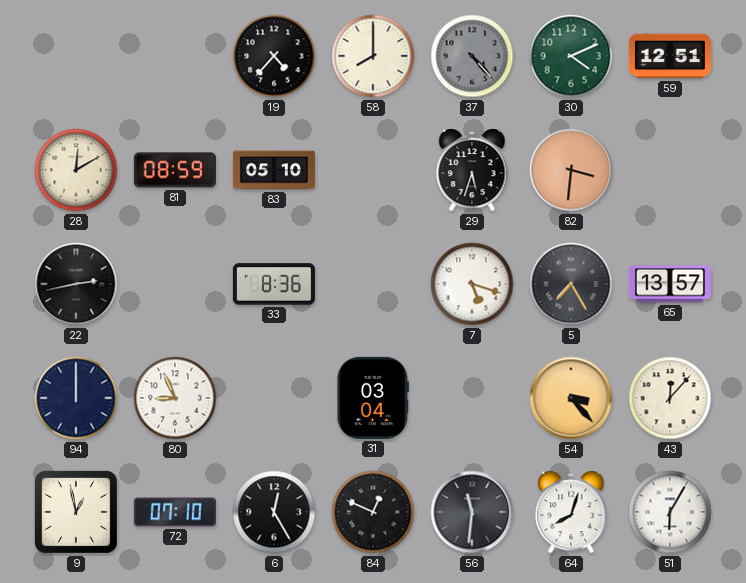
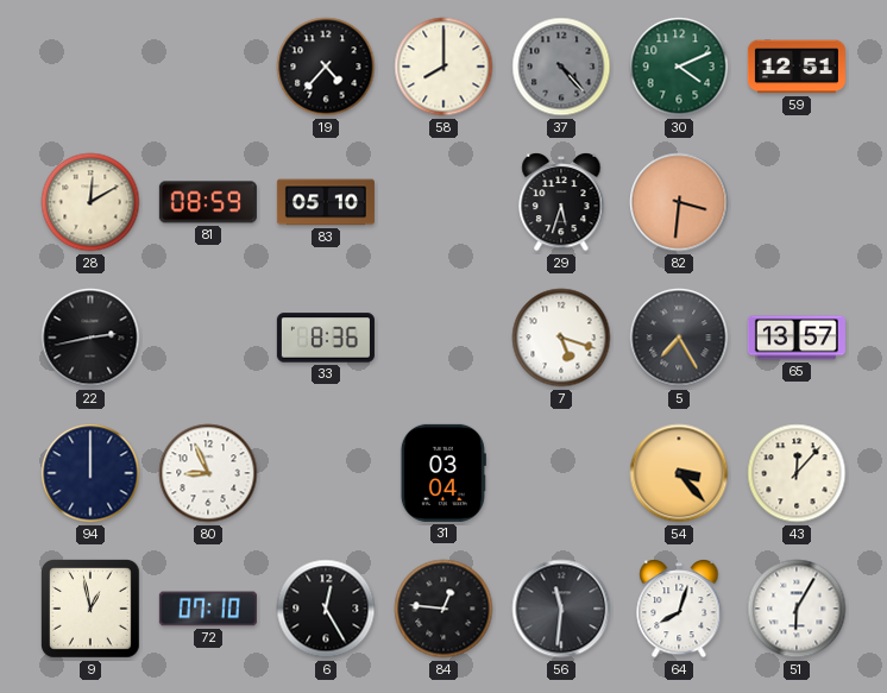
84: 12:49 -> 12:46
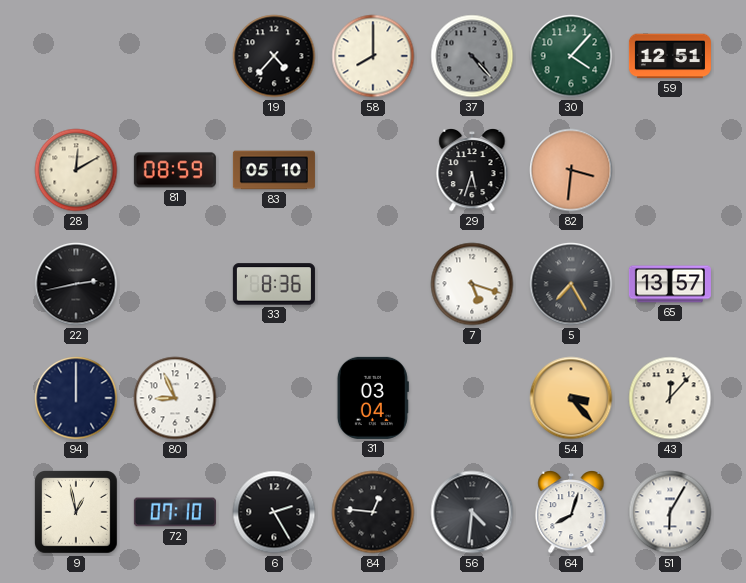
30: 4:11 -> 4:07
6: 12:25 -> 2:25
56: 11:31 -> 4:31
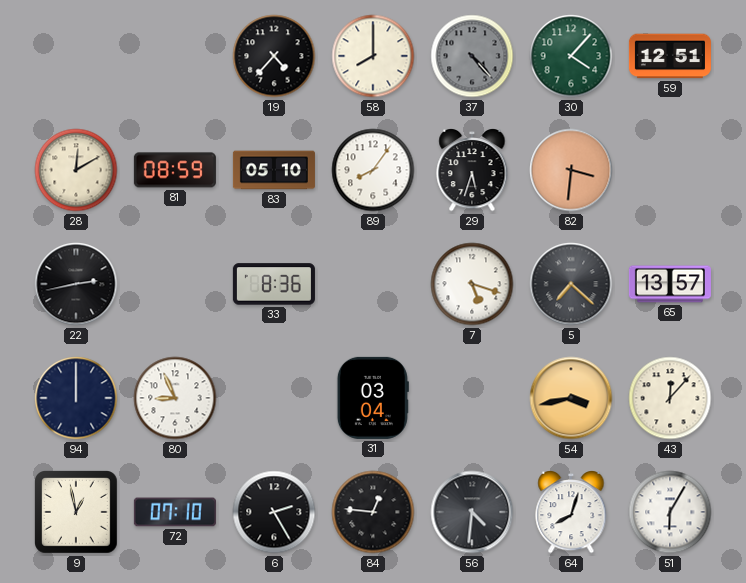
89: none -> 8:06
5: 7:25 -> 7:22
54: 3:23 -> 3:43
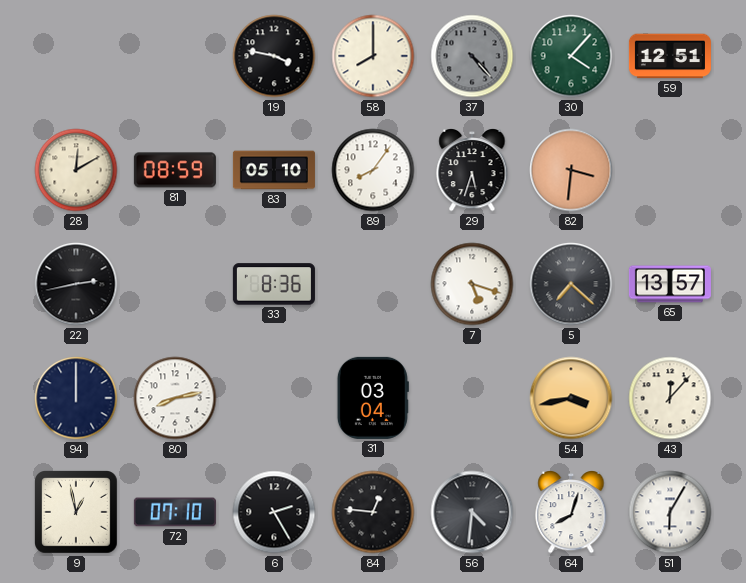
19: 4:37 -> 3:47
80: 8:56 -> 8:13
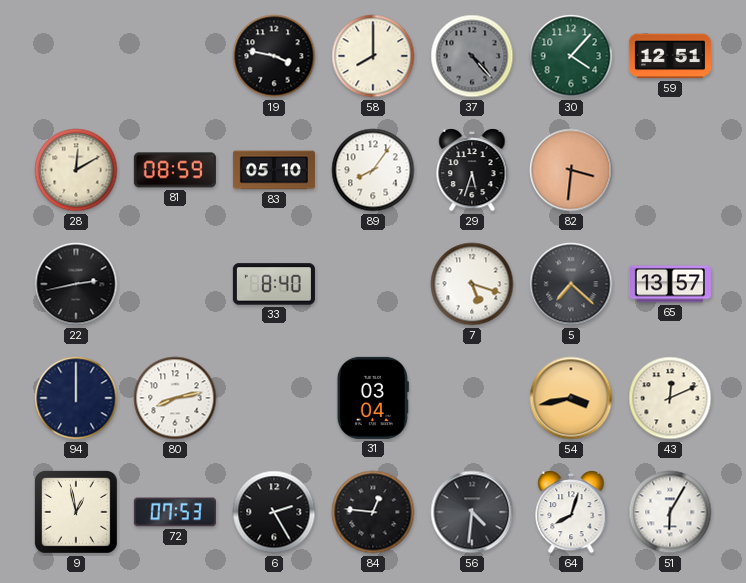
33: 8:36 -> 8:40
43: 12:07 -> 12:11
72: 07:10 -> 07:53
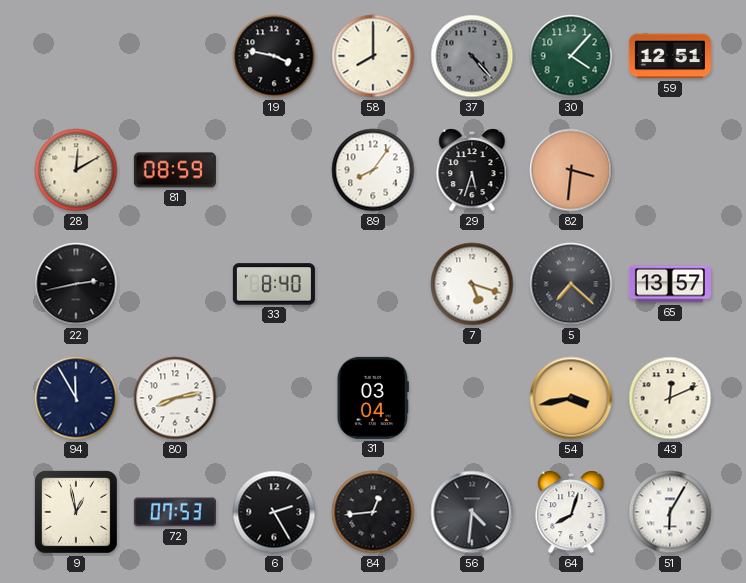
83: 05:10 -> none
94: 12:00 -> 11:55
84: 12:46 -> 12:44
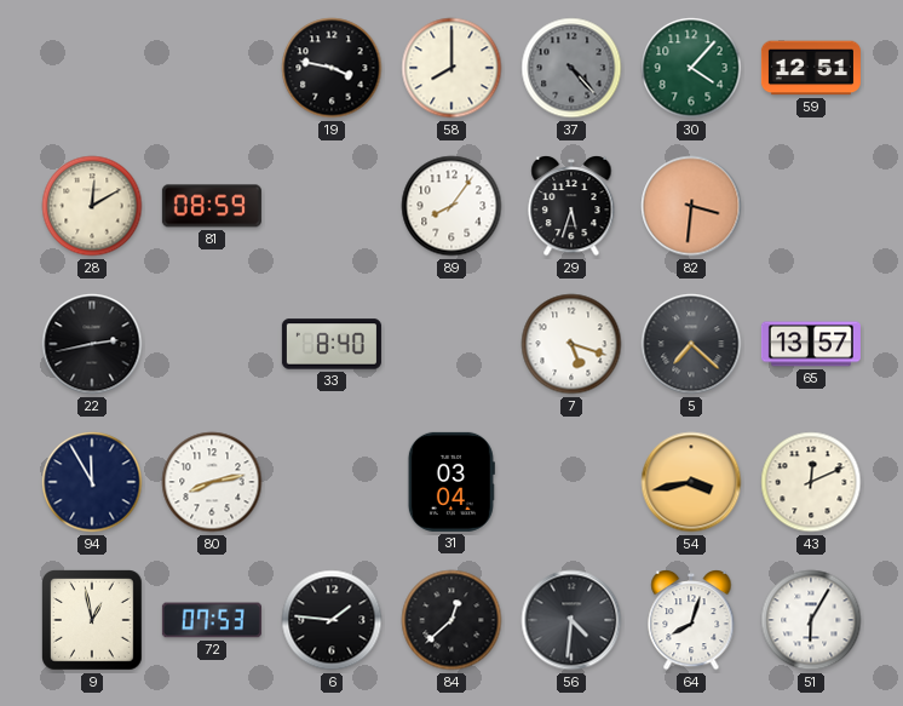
6: 2:25 -> 1:46
84: 12:44 -> 12:38
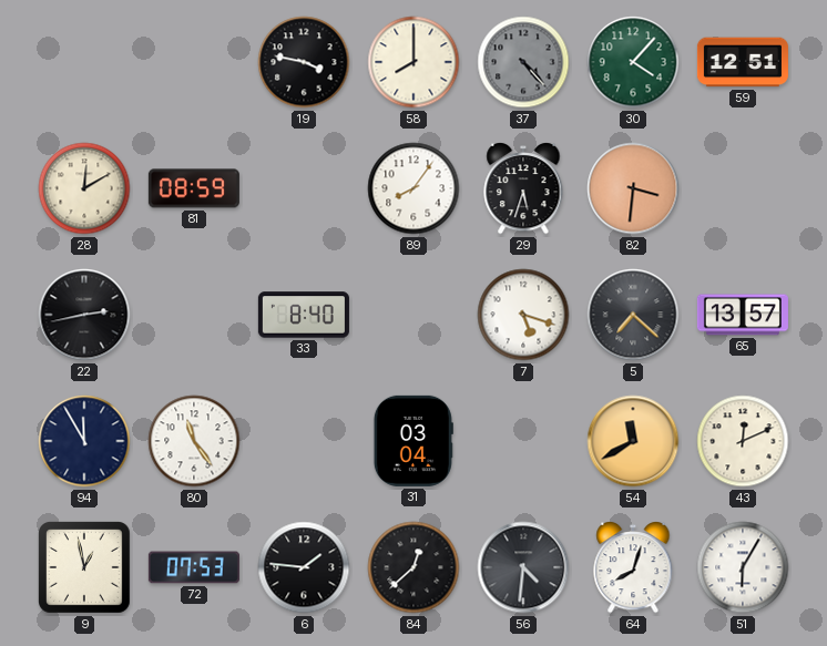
80: 8:13 -> 11:24
54: 3:43 -> 11:40
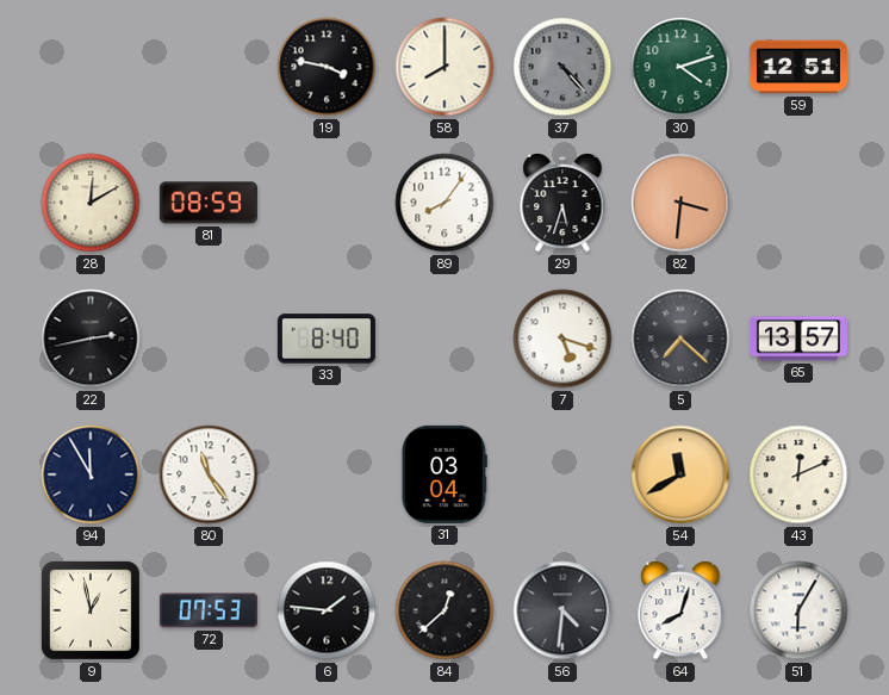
30: 4:07 -> 4:12
